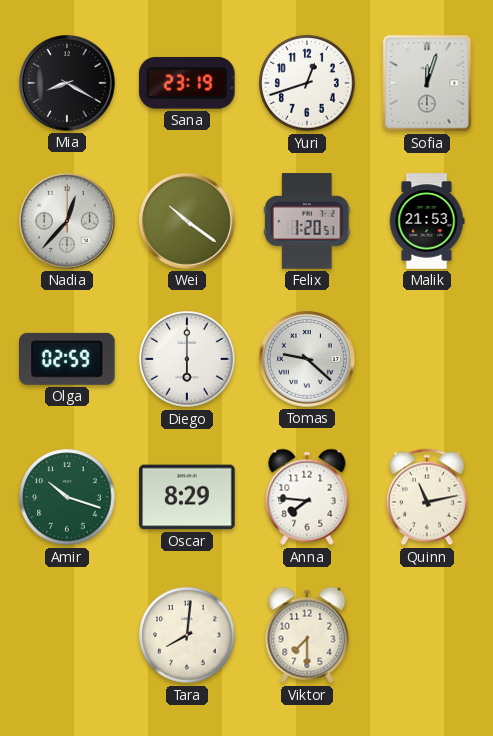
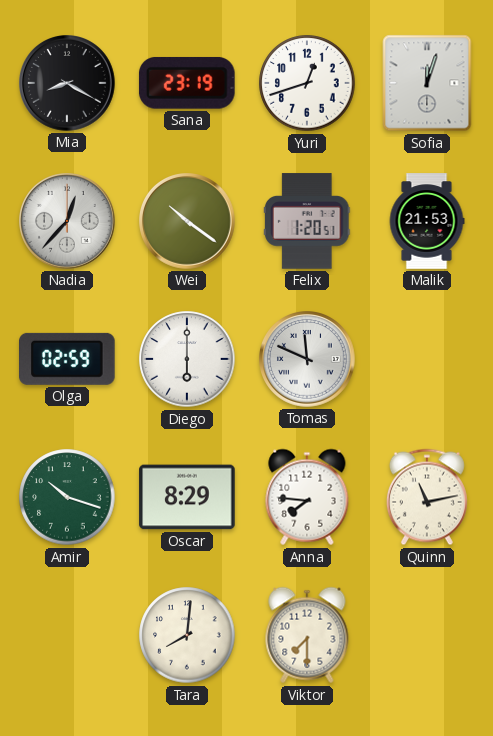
Tomas: 9:22 -> 11:49
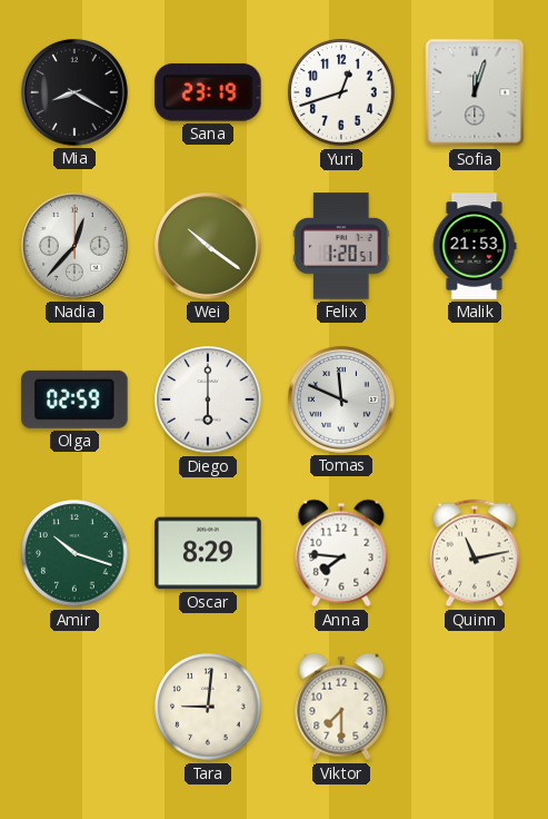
Tara: 8:01 -> 9:01
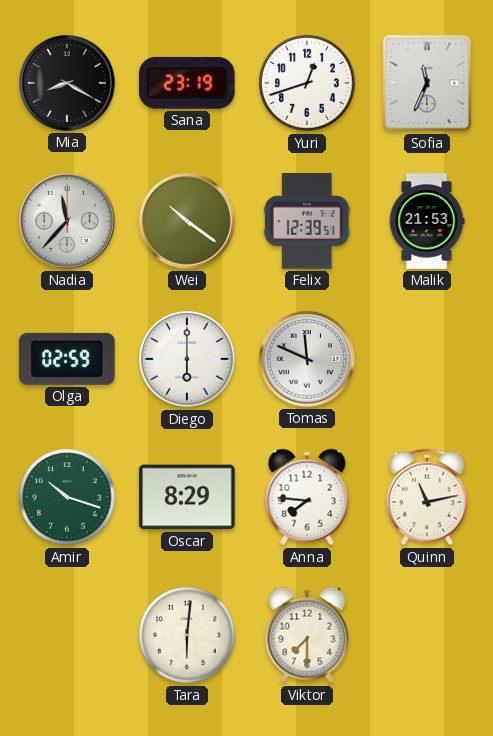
Sofia: 12:03 -> 11:34
Nadia: 12:37 -> 11:37
Felix: 1:20 -> 12:39
Tara: 9:01 -> 6:01
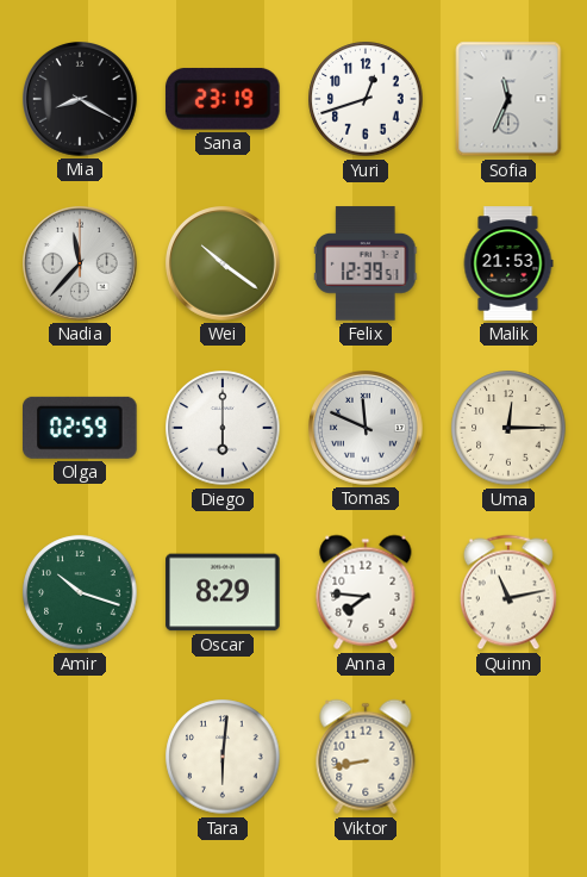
Uma: none -> 12:15
Viktor: 7:30 -> 8:43
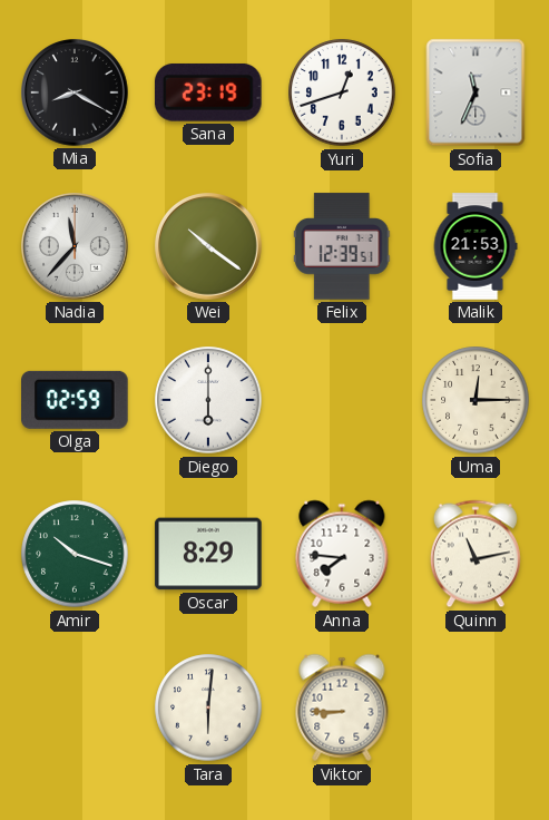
Tomas: 11:49 -> none
Viktor: 8:43 -> 8:45
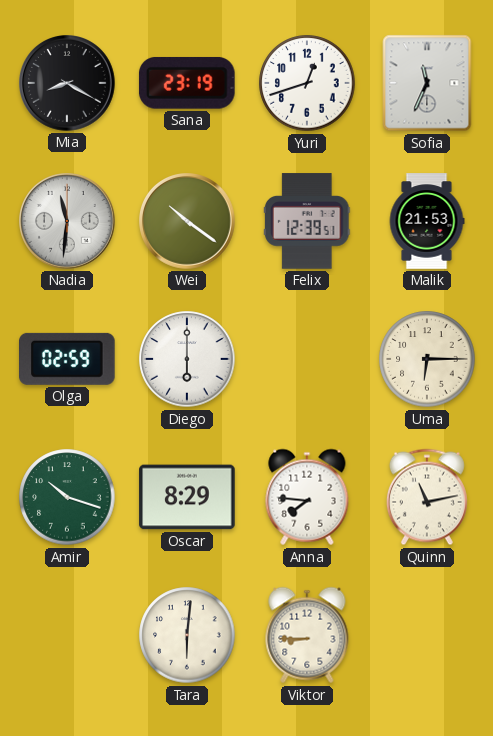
Nadia: 11:37 -> 11:31
Uma: 12:15 -> 6:15
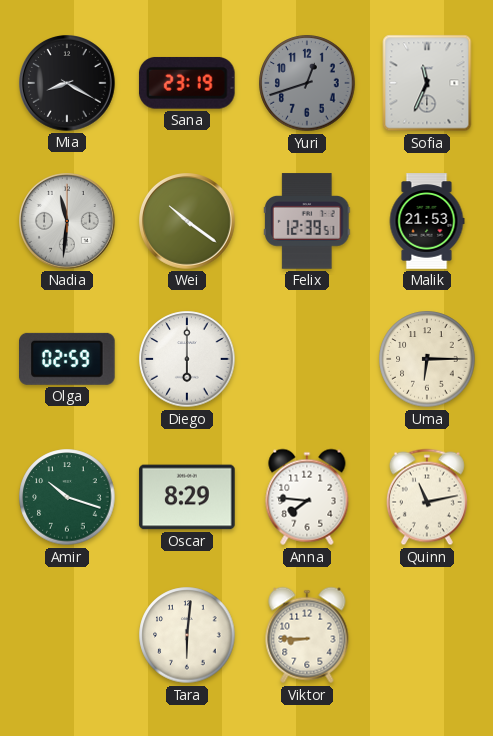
Yuri dial: white -> grey
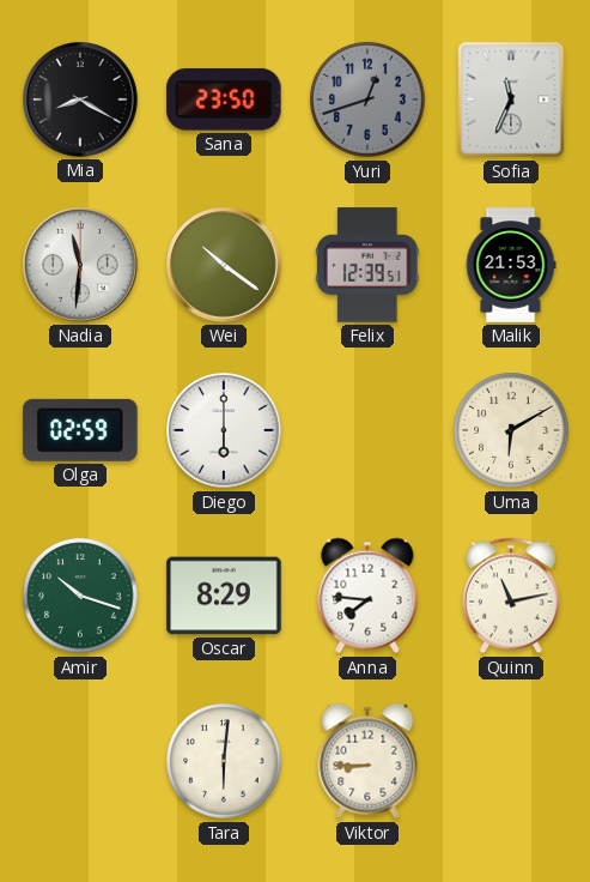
Sana: 23:19 -> 23:50
Uma: 6:15 -> 6:10
